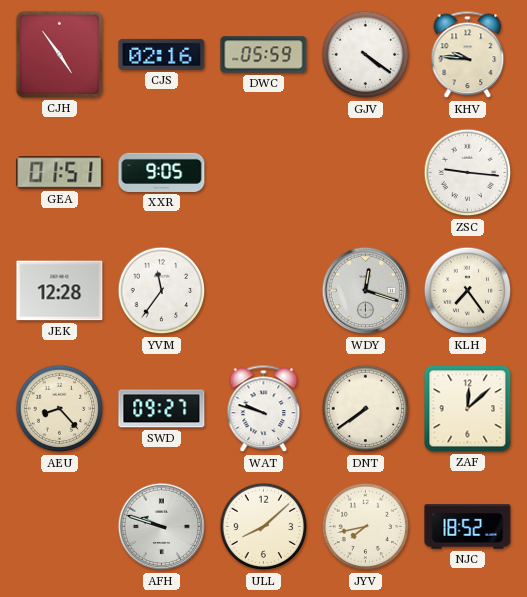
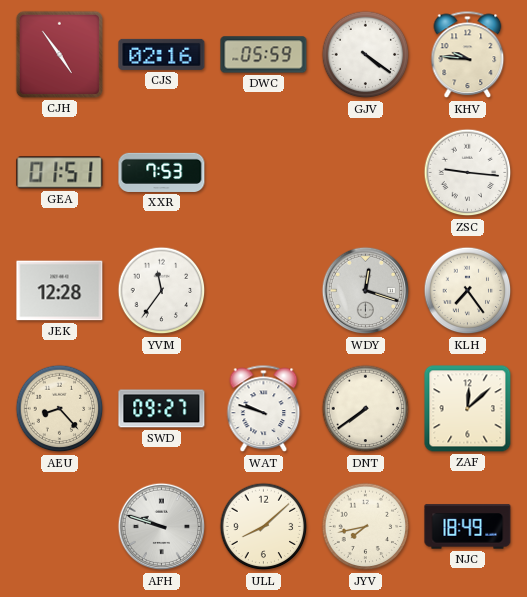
XXR: 9:05 -> 7:53
NJC: 18:52 -> 18:49
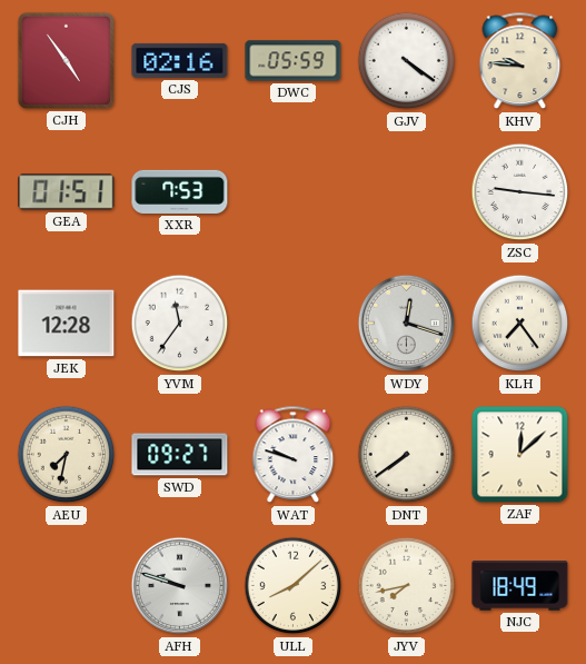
AEU: 8:23 -> 7:32
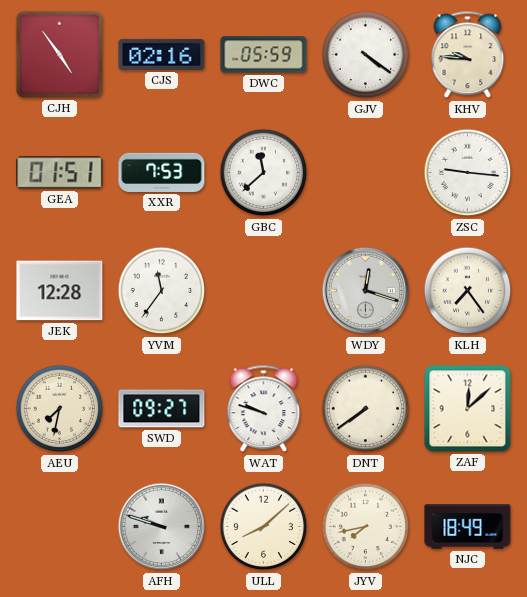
GBC: none -> 11:38
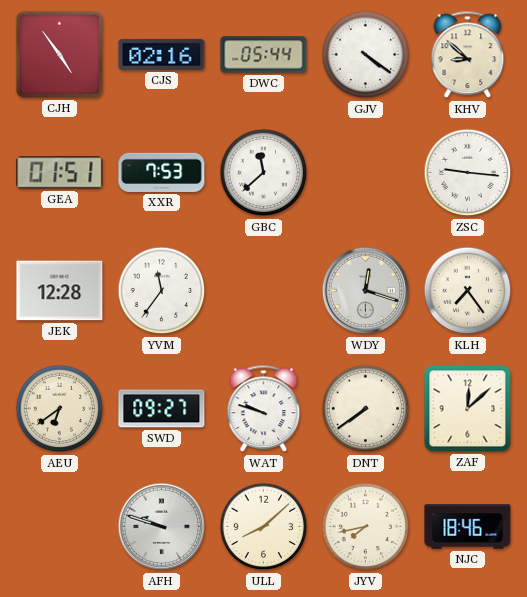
DWC: 05:59 -> 05:44
KHV: 9:46 -> 8:52
AEU: 7:32 -> 6:39
NJC: 18:49 -> 18:46
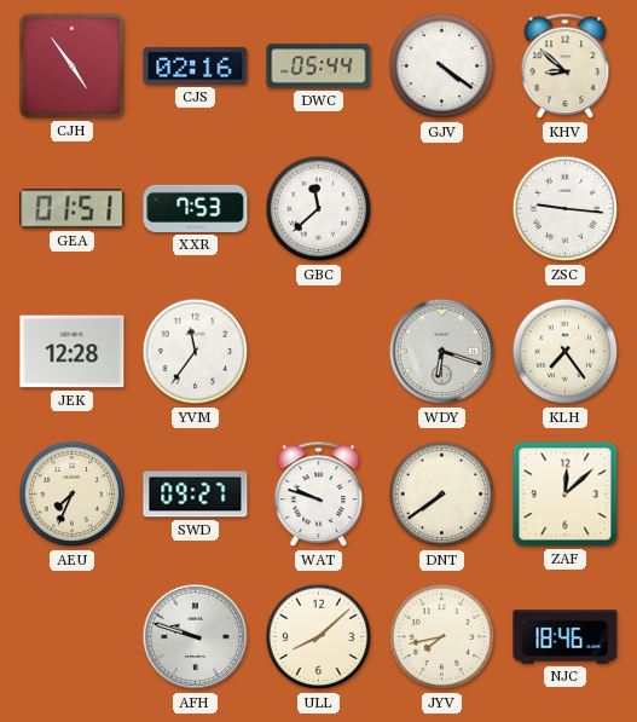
WDY: 12:18 -> 6:18
AEU: 6:39 -> 7:34
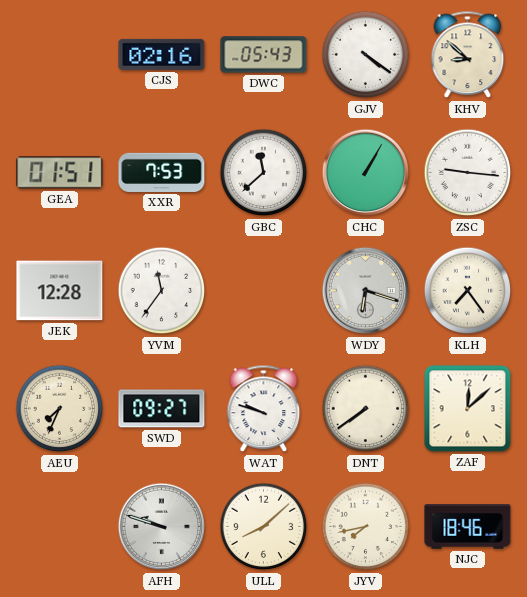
CJH: 4:54 -> none
DWC: 05:44 -> 05:43
CHC: none -> 1:05
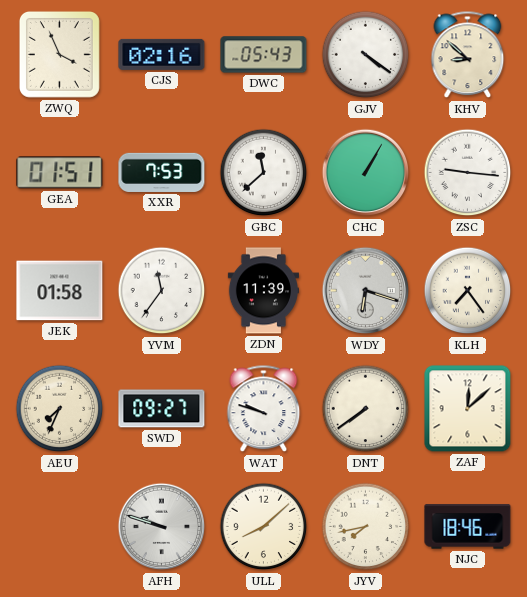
ZWQ: none -> 3:56
JEK: 12:28 -> 01:58
ZDN: none -> 11:39
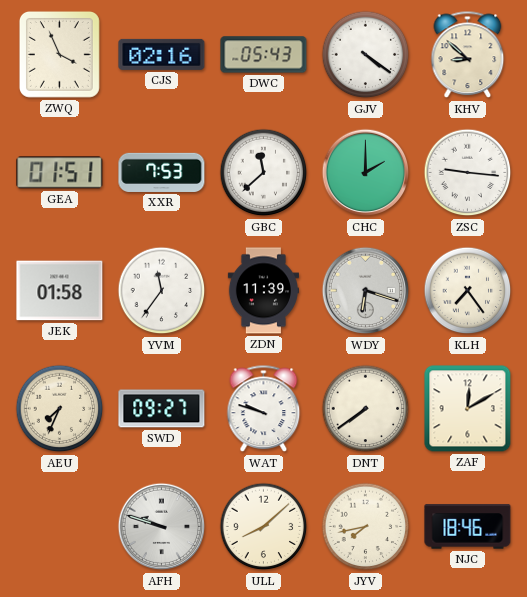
CHC: 1:05 -> 2:00
ZAF: 12:08 -> 12:10
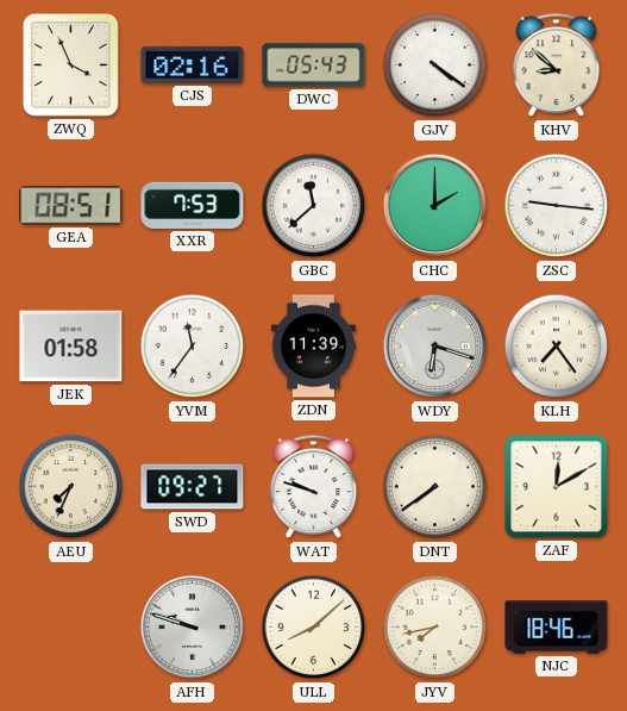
GEA: 01:51 -> 08:51
